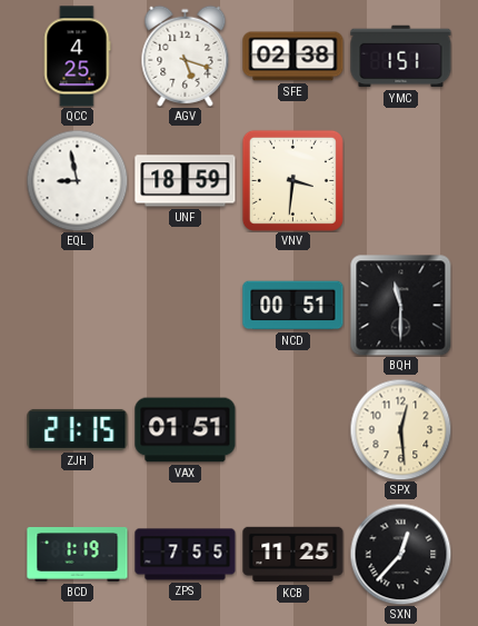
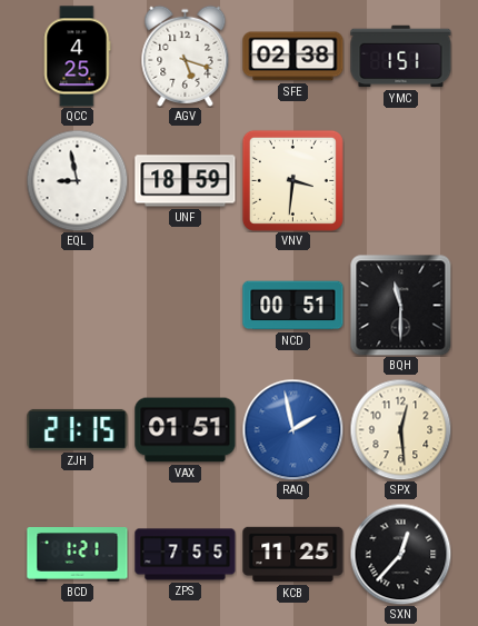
RAQ: none -> 1:58
BCD: 1:19 -> 1:21
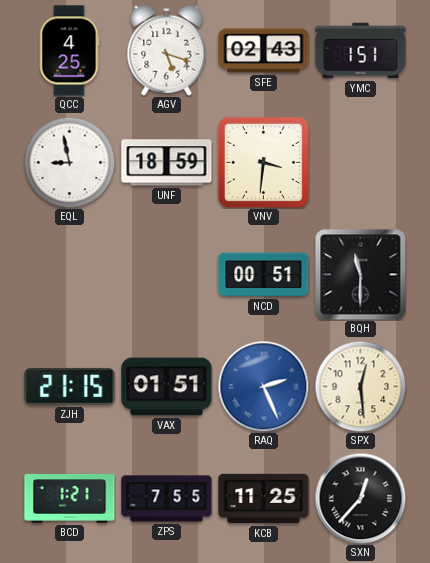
SFE: 02:38 -> 02:43
RAQ: 1:58 -> 2:26
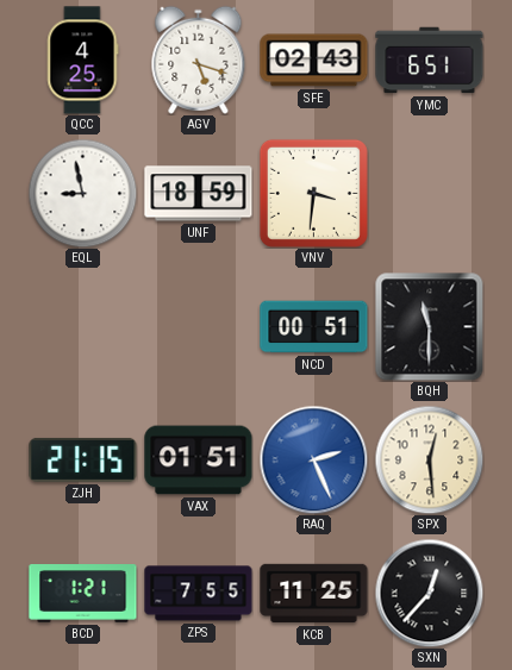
YMC: 1:51 -> 6:51
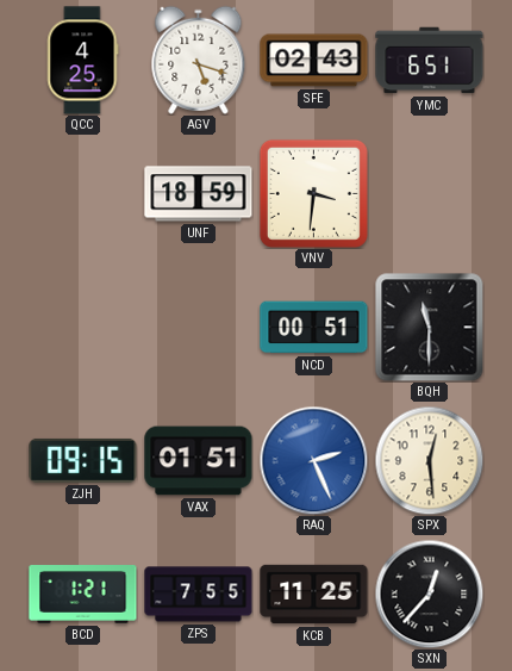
EQL: 8:58 -> none
ZJH: 21:15 -> 09:15
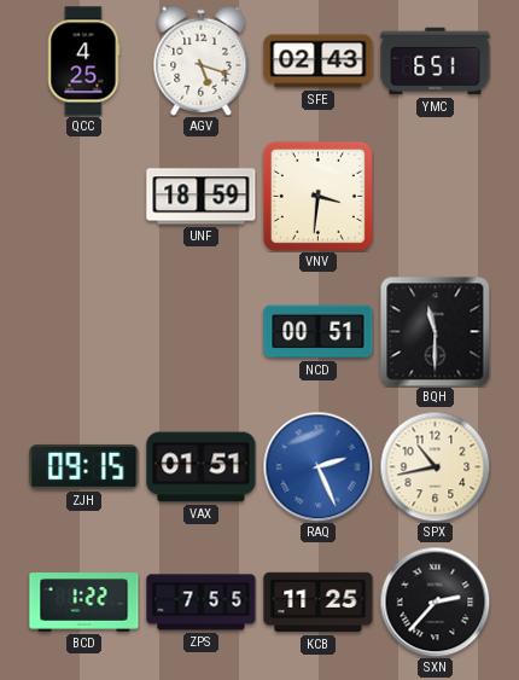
SPX: 12:29 -> 10:43
BCD: 1:21 -> 1:22
SXN: 12:37 -> 2:37
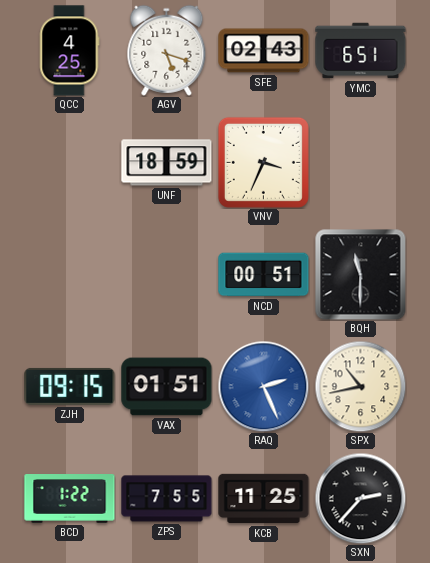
VNV: 3:31 -> 3:34
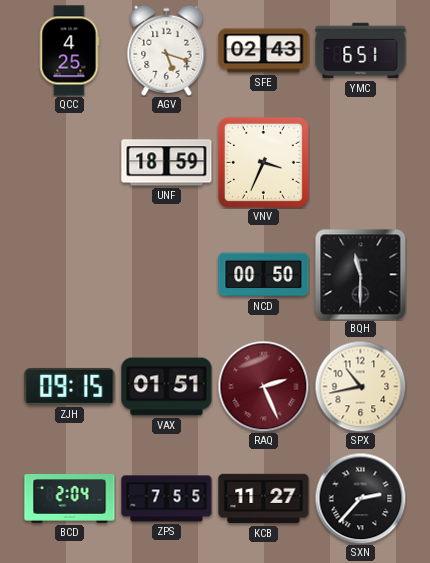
NCD: 00:51 -> 00:50
RAQ dial: blue -> burgundy
BCD: 1:22 -> 2:04
KCB: 11:25 -> 11:27
